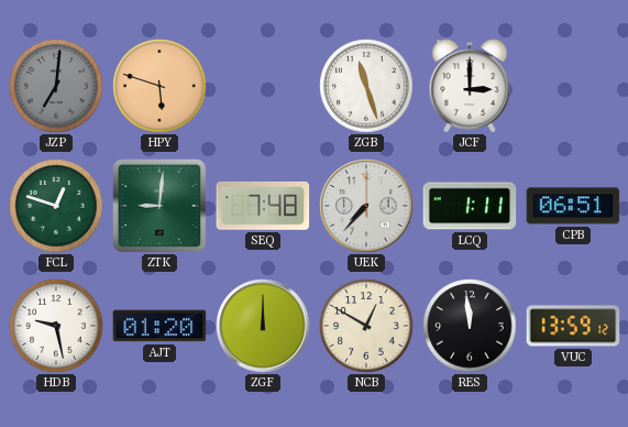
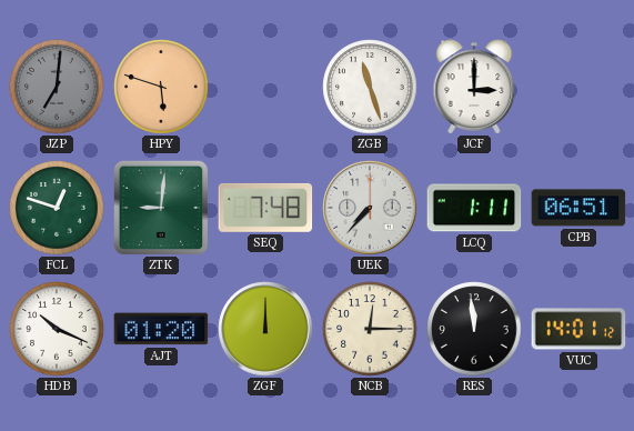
HDB: 9:28 -> 10:19
NCB: 12:50 -> 12:15
VUC: 13:59 -> 14:01
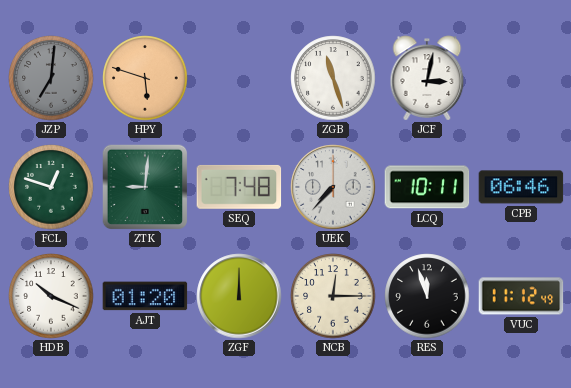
JCF: 3:00 -> 3:02
LCQ: 1:11 -> 10:11
CPB: 06:51 -> 06:46
RES: 11:59 -> 11:57
VUC: 14:01 -> 11:12
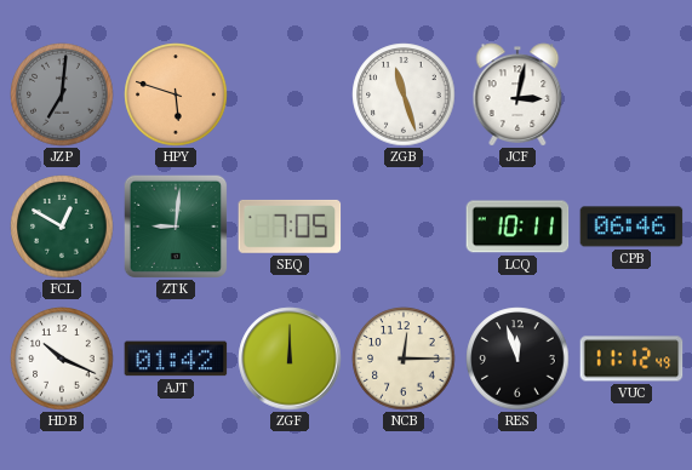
FCL: 12:48 -> 12:50
SEQ: 7:48 -> 7:05
UEK: 7:37 -> none
AJT: 01:20 -> 01:42
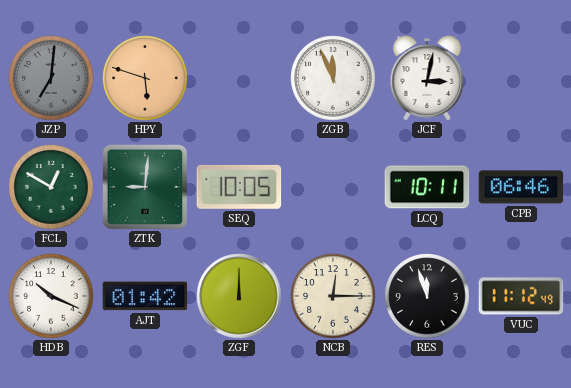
ZGB: 11:27 -> 11:56
SEQ: 7:05 -> 10:05
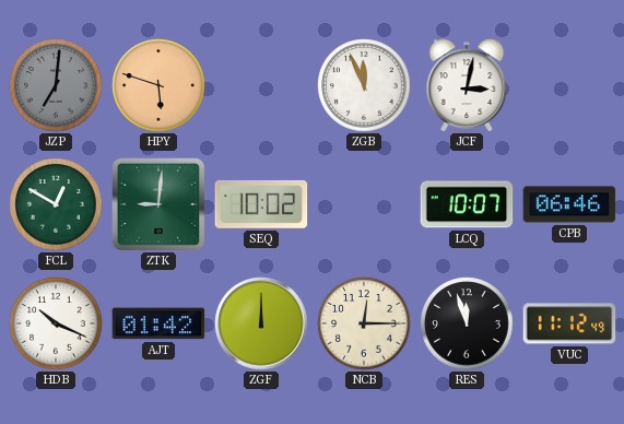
SEQ: 10:05 -> 10:02
LCQ: 10:11 -> 10:07
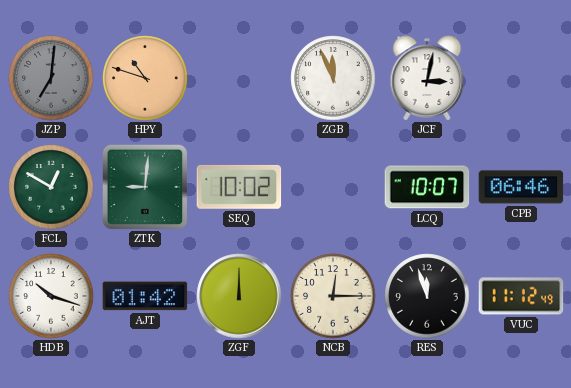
HPY: 5:48 -> 10:48
HDB: 10:19 -> 10:18
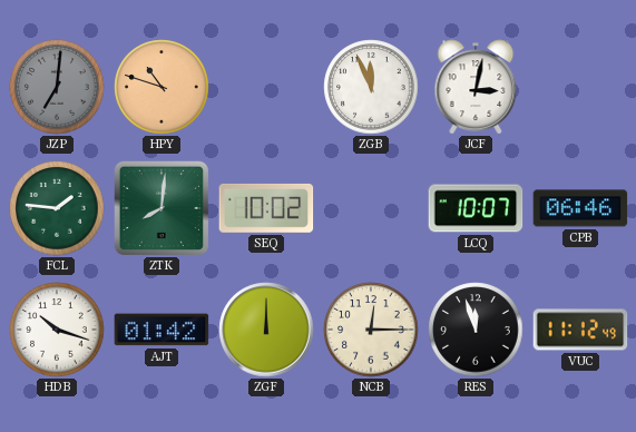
FCL: 12:50 -> 1:46
ZTK: 9:01 -> 8:01
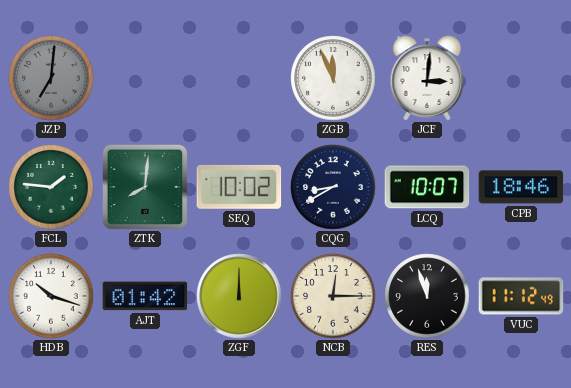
HPY: 10:48 -> none
JCF: 3:02 -> 3:01
CQG: none -> 8:40
CPB: 06:46 -> 18:46
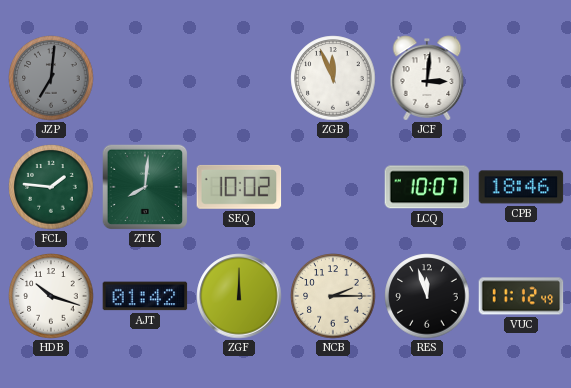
CQG: 8:40 -> none
NCB: 12:15 -> 2:15
